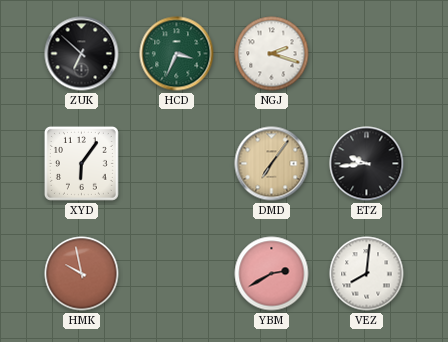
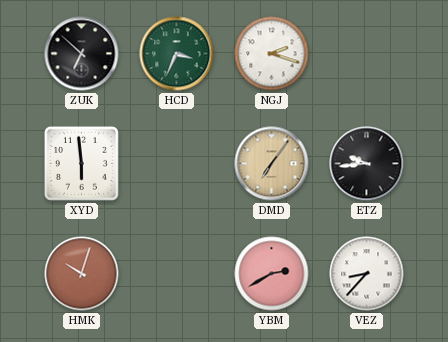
XYD: 6:06 -> 5:59
HMK: 9:58 -> 10:03
VEZ: 8:01 -> 8:37
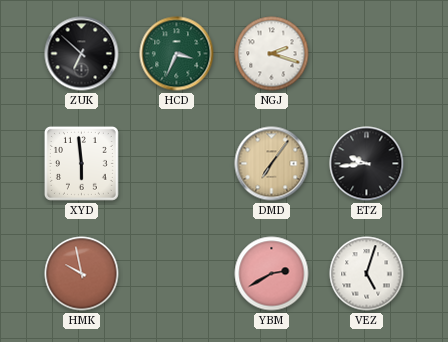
HMK: 10:03 -> 9:58
VEZ: 8:37 -> 5:03
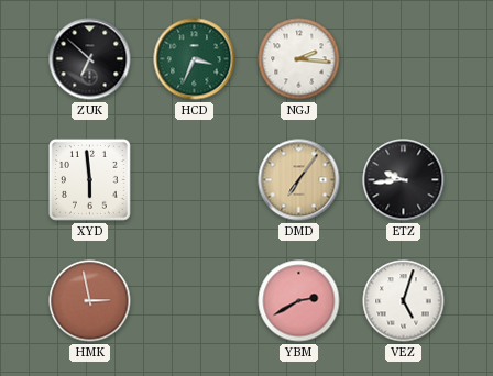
NGJ: 2:18 -> 2:16
HMK: 9:58 -> 2:58
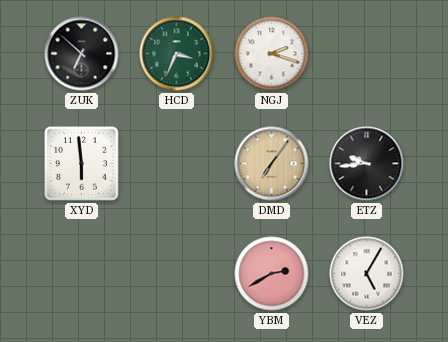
NGJ: 2:16 -> 2:18
HMK: 2:58 -> none
VEZ: 5:03 -> 5:05
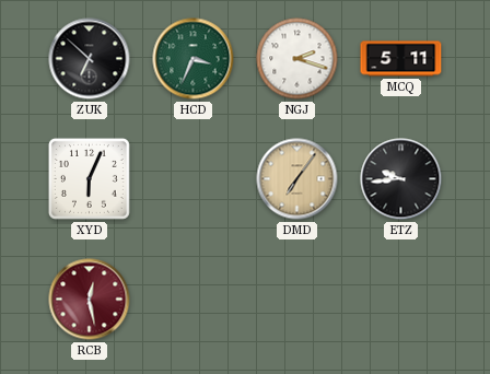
MCQ: none -> 5:11
XYD: 5:59 -> 6:04
RCB: none -> 12:28
YBM: 2:40 -> none
VEZ: 5:05 -> none
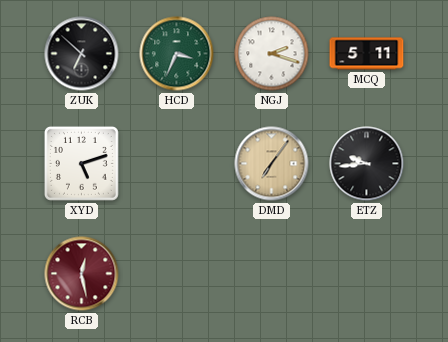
XYD: 6:04 -> 5:12
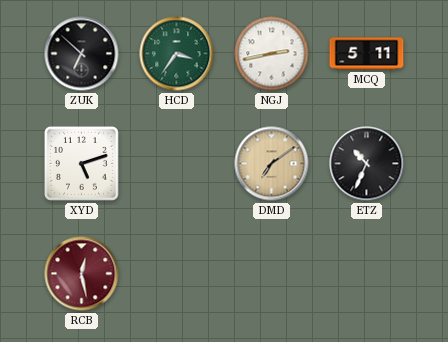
HCD: 3:34 -> 3:36
NGJ: 2:18 -> 2:43
DMD: 7:06 -> 7:09
ETZ: 9:44 -> 10:34
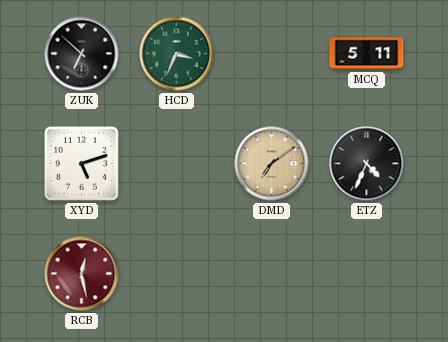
HCD: 3:36 -> 3:34
NGJ: 2:43 -> none
ETZ: 10:34 -> 4:34
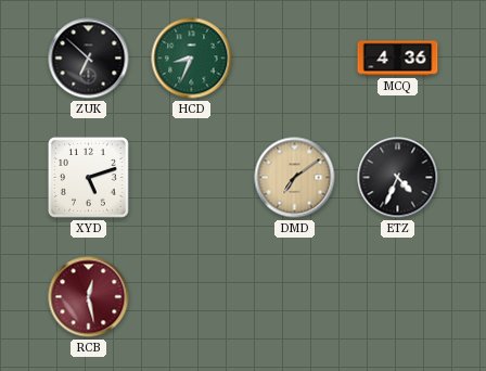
HCD: 3:34 -> 8:34
MCQ: 5:11 -> 4:36
